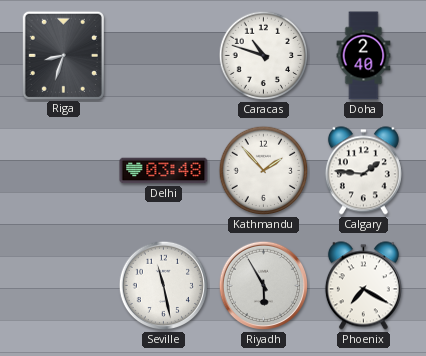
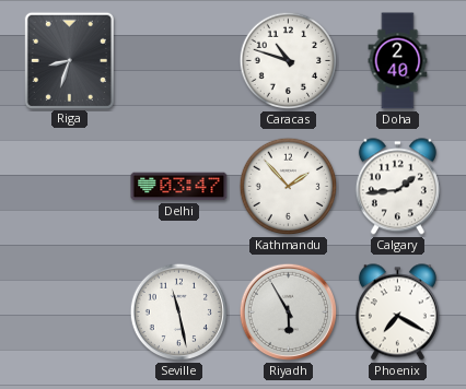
Delhi: 03:48 -> 03:47
Calgary: 1:46 -> 1:44
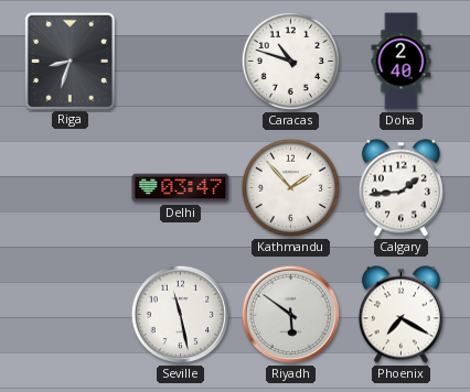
Riyadh: 5:55 -> 5:51
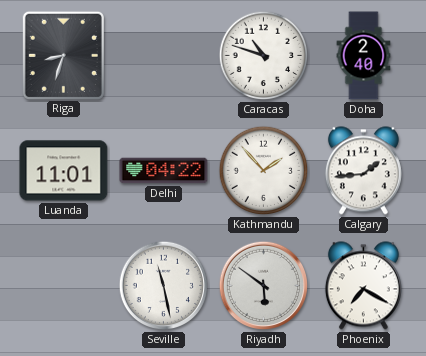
Luanda: none -> 11:01
Delhi: 03:47 -> 04:22
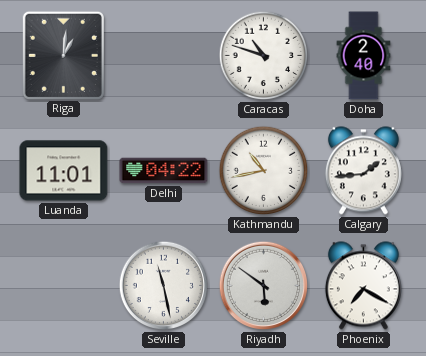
Riga: 8:33 -> 1:01
Kathmandu: 1:53 -> 10:43
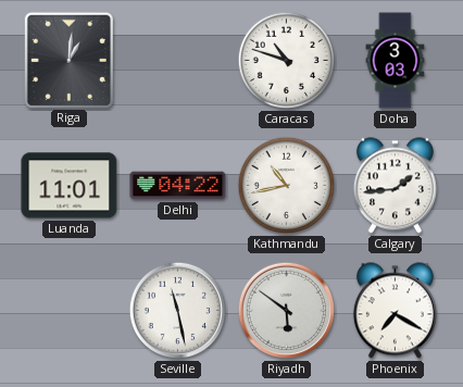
Doha: 2:40 -> 3:03
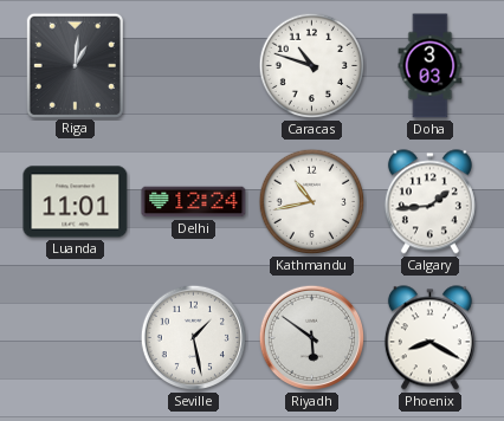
Delhi: 04:22 -> 12:24
Seville: 11:28 -> 1:28
Phoenix: 7:20 -> 8:20
